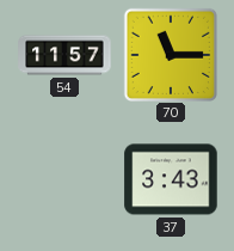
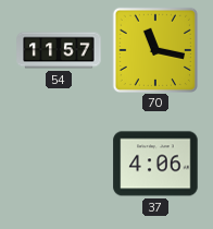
70: 11:15 -> 11:17
37: 3:43 -> 4:06
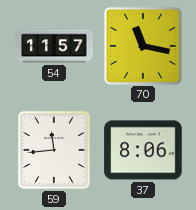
59: none -> 11:44
37: 4:06 -> 8:06
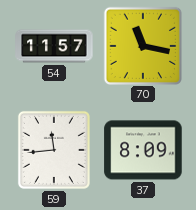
37: 8:06 -> 8:09
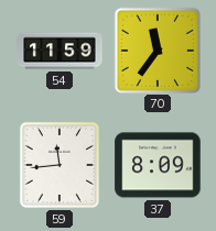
54: 11:57 -> 11:59
70: 11:17 -> 11:36
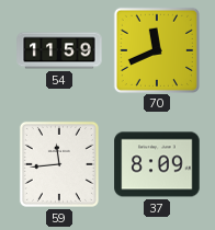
70: 11:36 -> 11:41
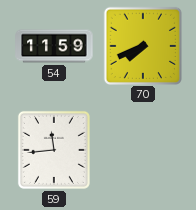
70: 11:41 -> 7:41
37: 8:09 -> none
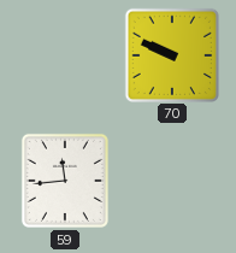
54: 11:59 -> none
70: 7:41 -> 9:49
